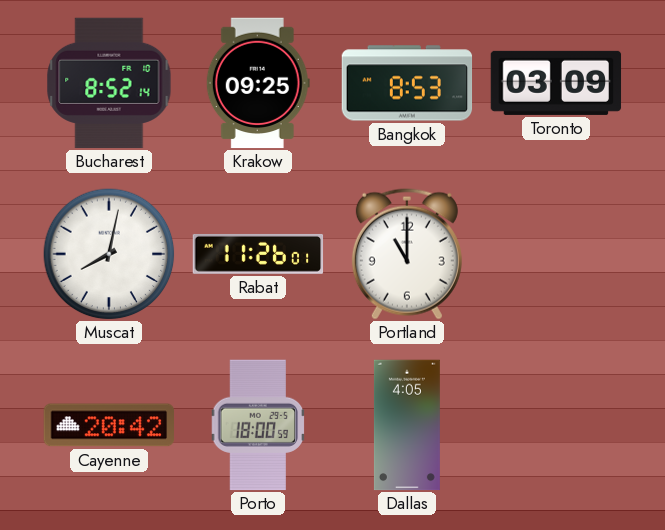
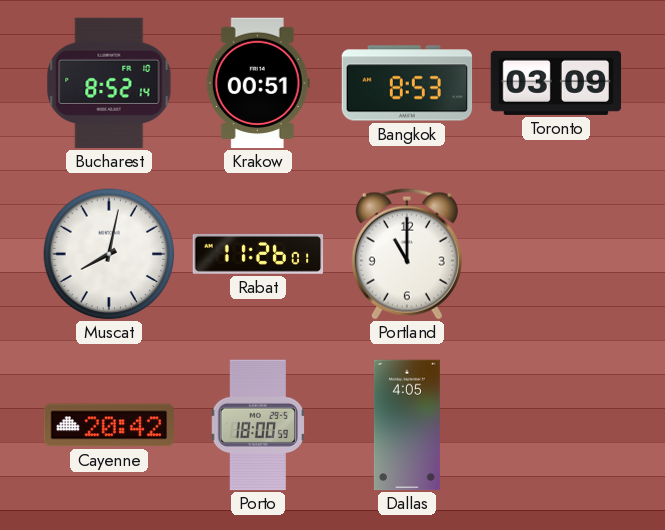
Krakow: 09:25 -> 00:51
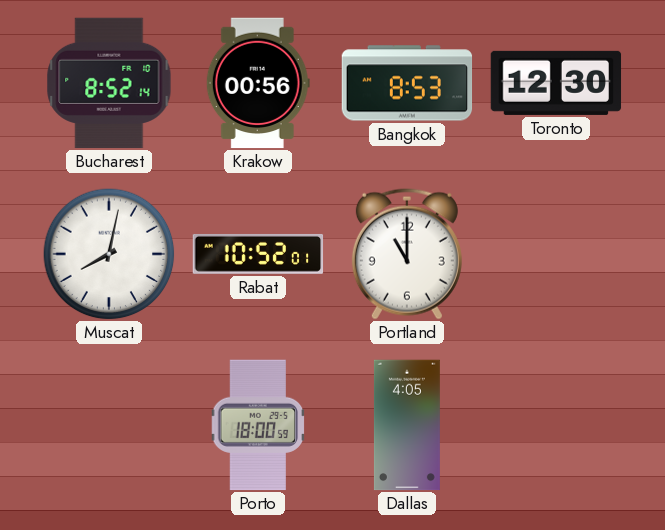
Krakow: 00:51 -> 00:56
Toronto: 03:09 -> 12:30
Rabat: 11:26 -> 10:52
Cayenne: 20:42 -> none
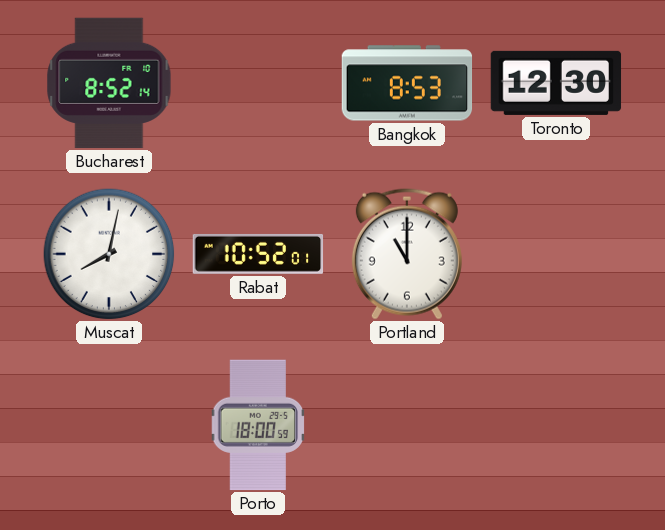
Krakow: 00:56 -> none
Dallas: 4:05 -> none
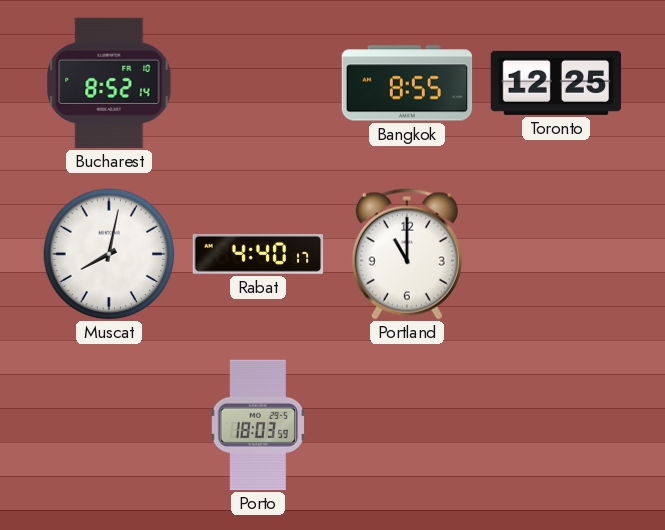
Bangkok: 8:53 -> 8:55
Toronto: 12:30 -> 12:25
Rabat: 10:52 -> 4:40
Porto: 18:00 -> 18:03
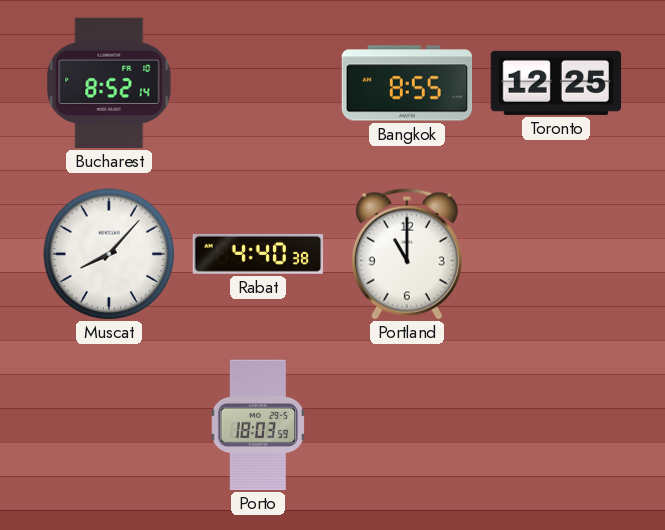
Muscat: 8:02 -> 8:07
Rabat: 4:40:17 -> 4:40:38
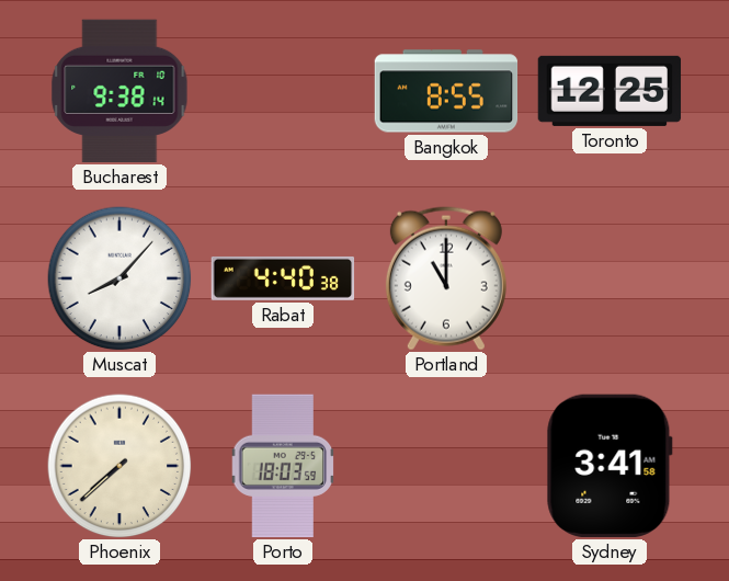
Bucharest: 8:52 -> 9:38
Phoenix: none -> 7:38
Sydney: none -> 3:41
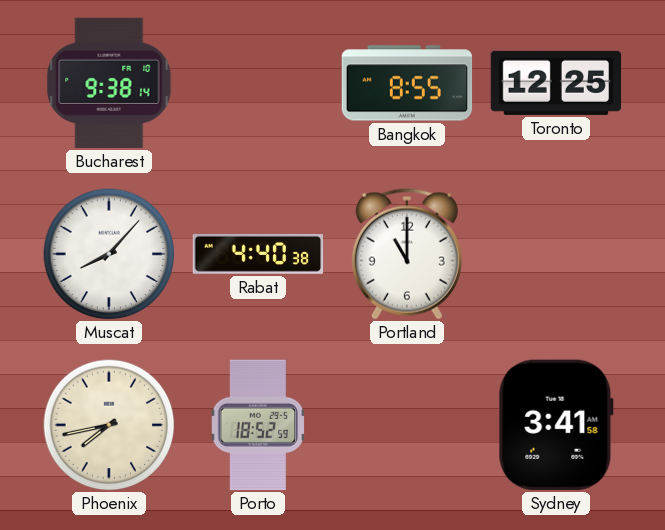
Phoenix: 7:38 -> 7:43
Porto: 18:03 -> 18:52
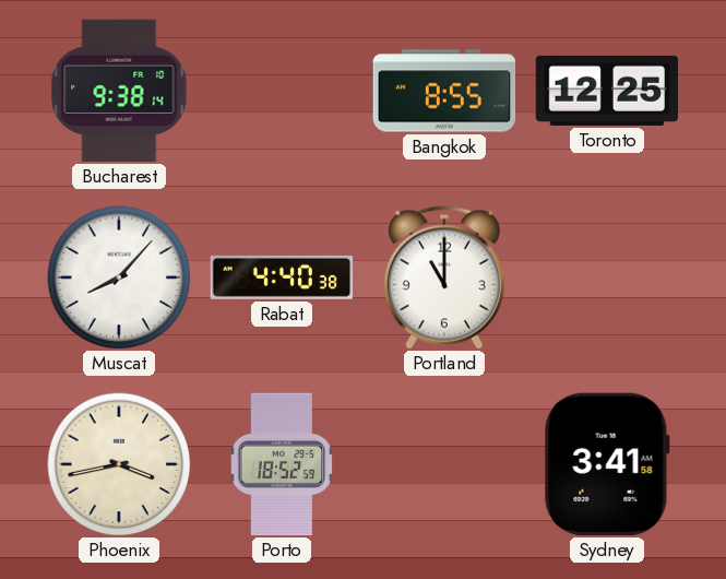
Phoenix: 7:43 -> 3:43
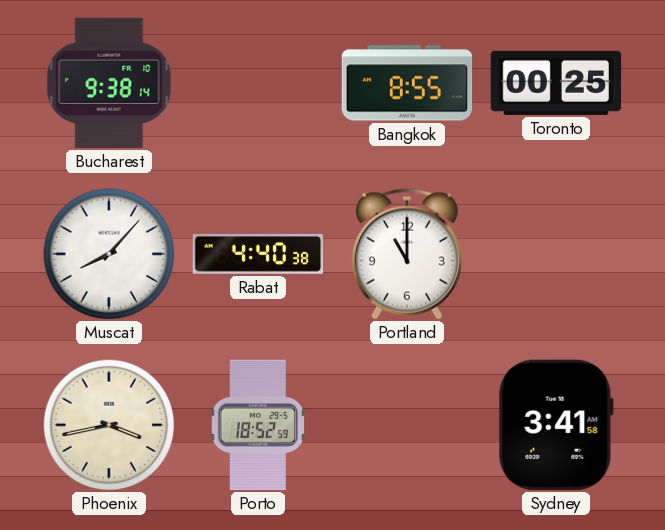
Toronto: 12:25 -> 00:25
